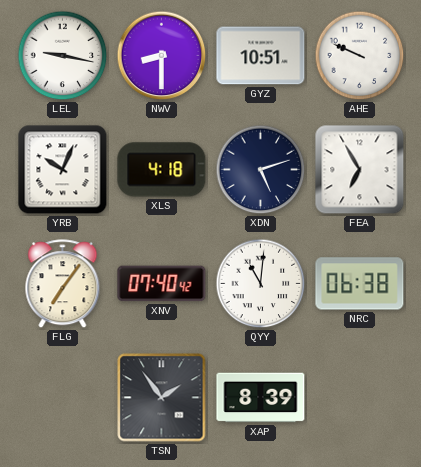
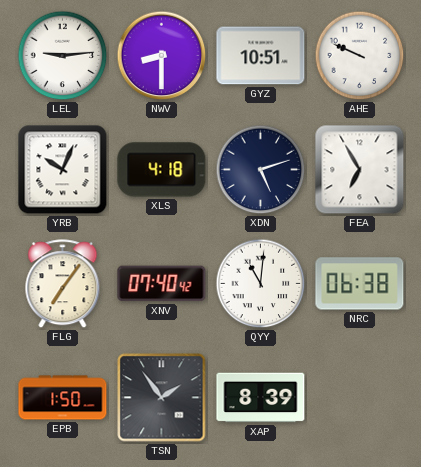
LEL: 9:17 -> 9:14
EPB: none -> 1:50
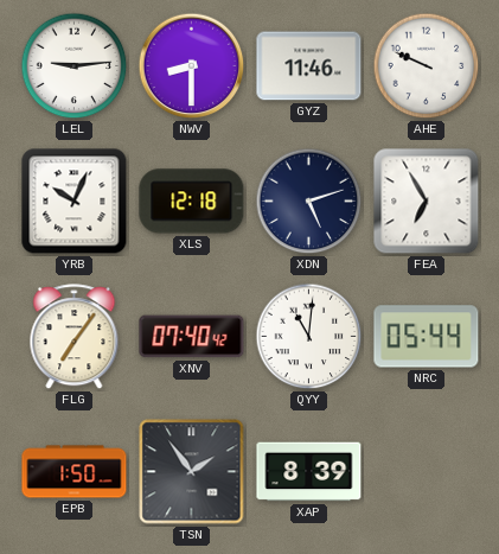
GYZ: 10:51 -> 11:46
XLS: 4:18 -> 12:18
NRC: 06:38 -> 05:44
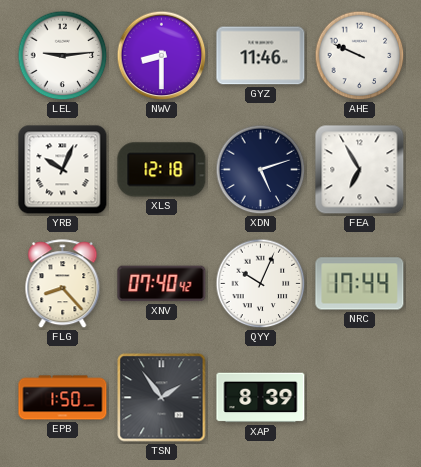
FLG: 7:06 -> 8:23
QYY: 11:01 -> 10:04
NRC: 05:44 -> 17:44
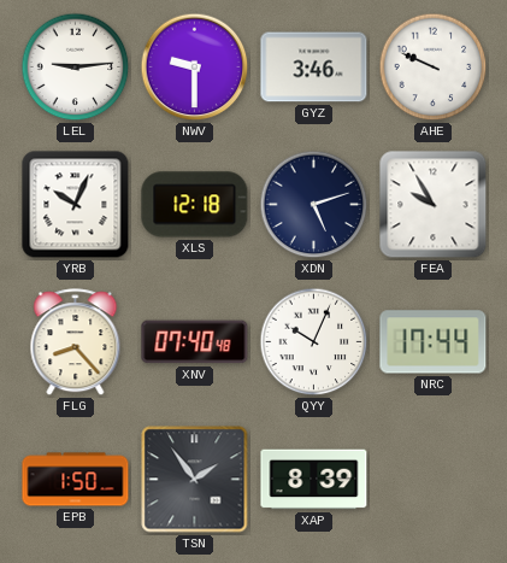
NWV: 8:30 -> 9:30
GYZ: 11:46 -> 3:46
FEA: 6:55 -> 9:55
XNV: 07:40:42 -> 07:40:48
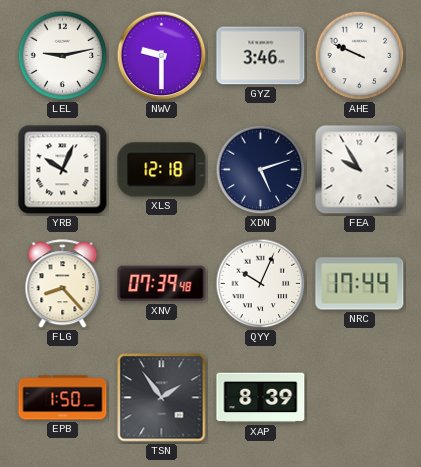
LEL: 9:14 -> 9:13
XNV: 07:40 -> 07:39
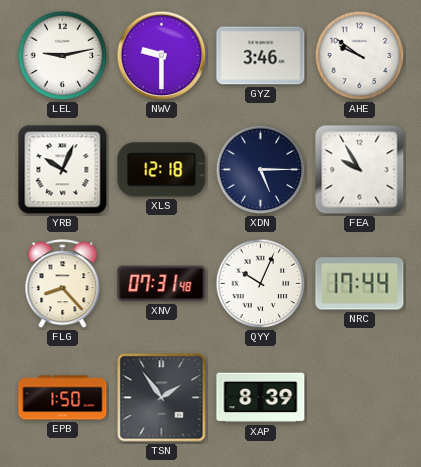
AHE: 9:49 -> 9:51
XDN: 5:12 -> 5:15
XNV: 07:39 -> 07:31
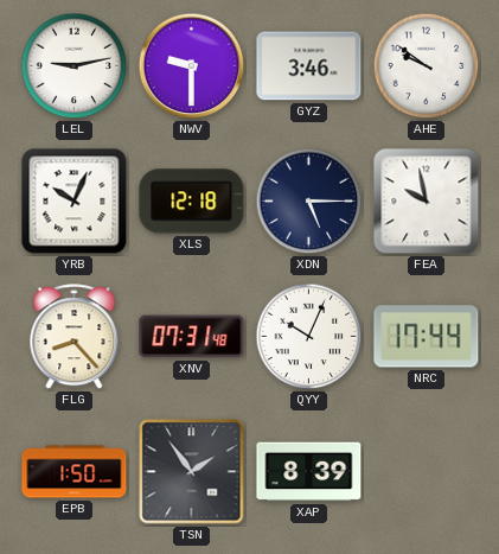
FEA: 9:55 -> 9:58
